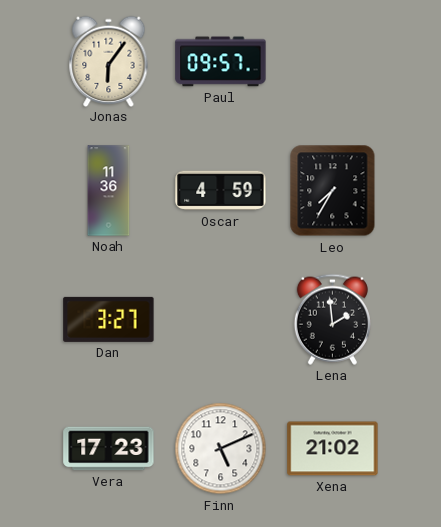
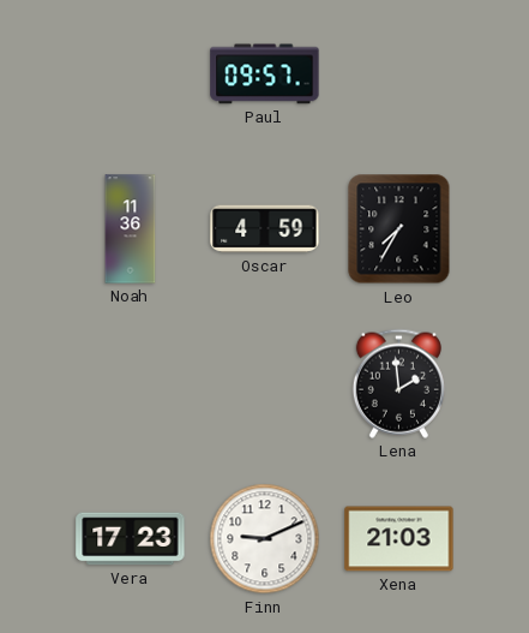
Jonas: 6:06 -> none
Dan: 3:27 -> none
Finn: 5:11 -> 9:11
Xena: 21:02 -> 21:03
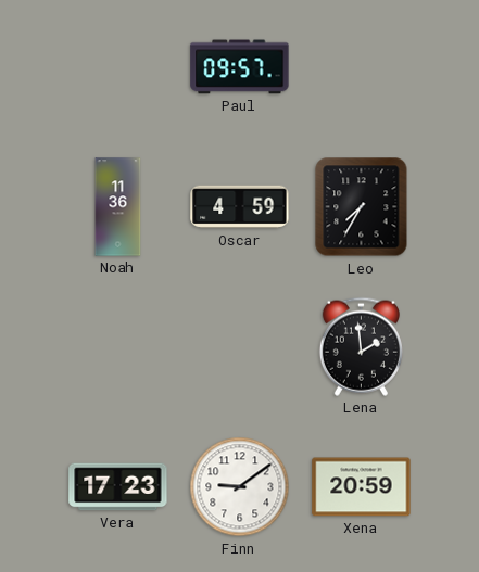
Finn: 9:11 -> 9:09
Xena: 21:03 -> 20:59
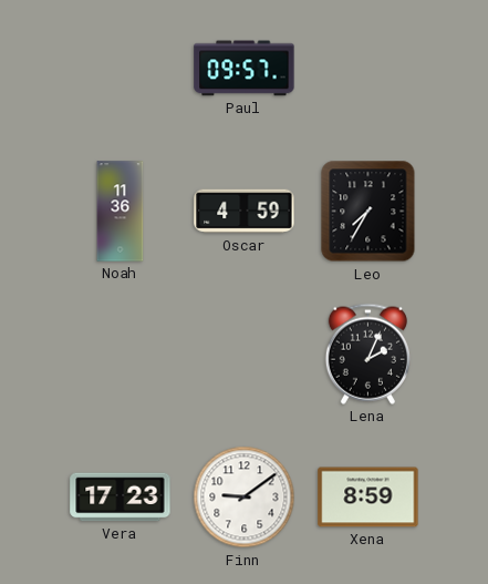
Lena: 1:59 -> 2:04
Xena: 20:59 -> 8:59
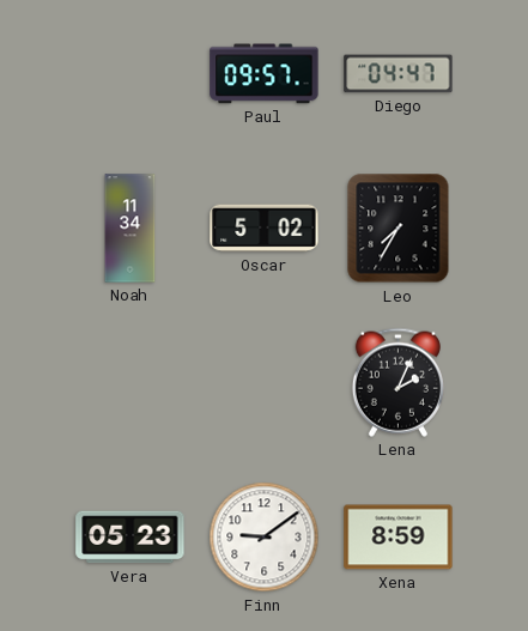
Diego: none -> 04:47
Noah: 11:36 -> 11:34
Oscar: 4:59 -> 5:02
Vera: 17:23 -> 05:23
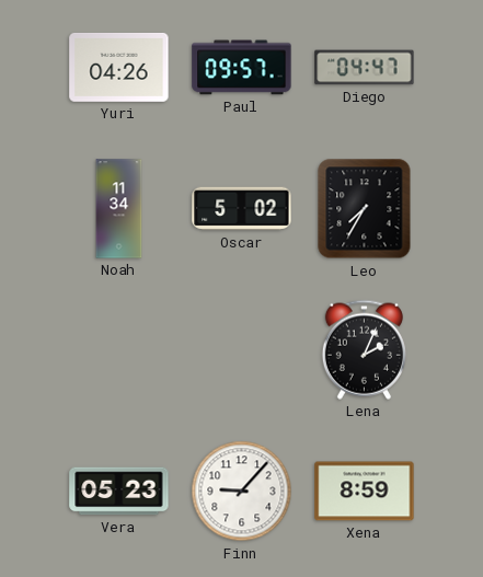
Yuri: none -> 04:26
Finn: 9:09 -> 9:07
